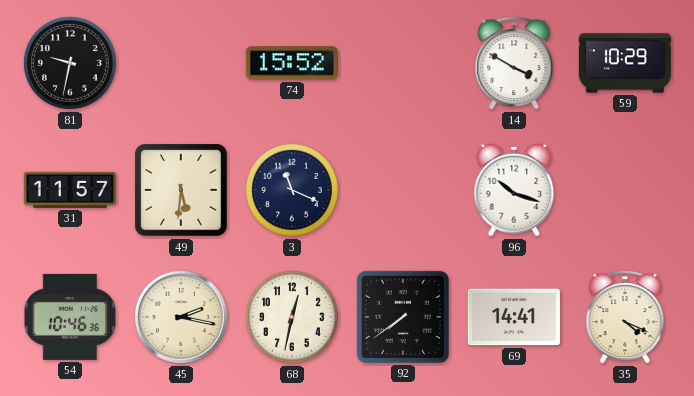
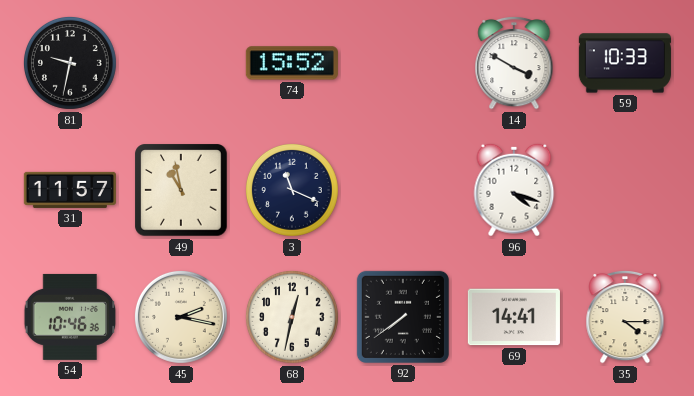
59: 10:29 -> 10:33
49: 5:31 -> 10:58
96: 10:18 -> 4:18
35: 4:19 -> 4:15
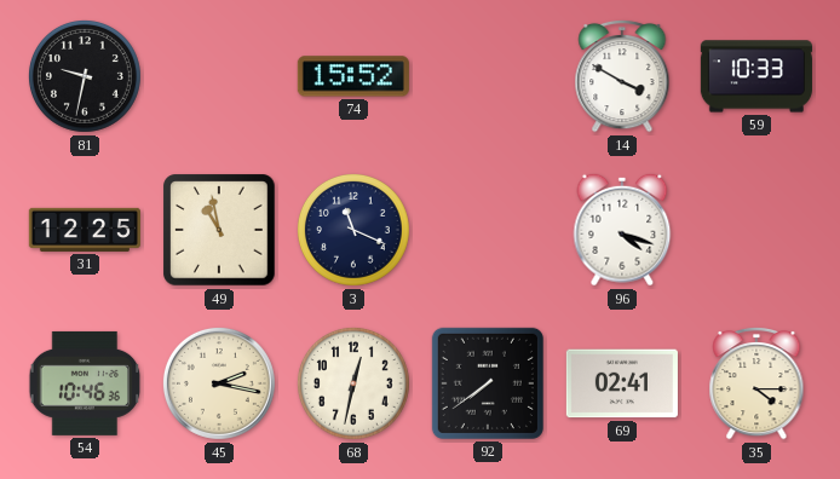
31: 11:57 -> 12:25
69: 14:41 -> 02:41
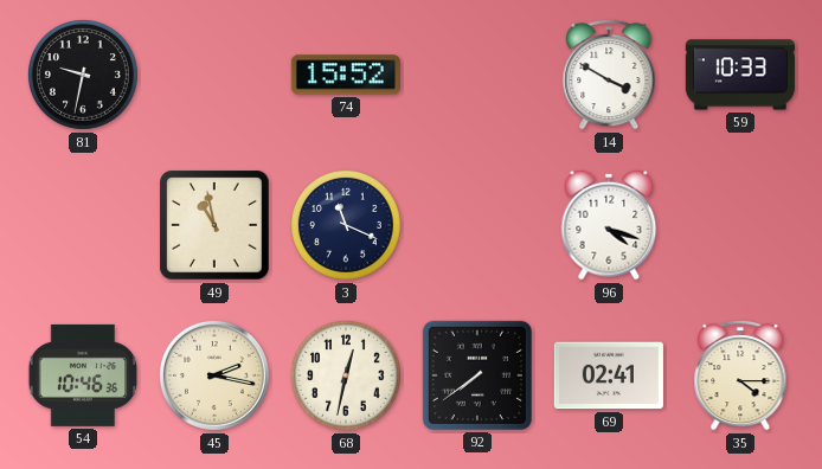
31: 12:25 -> none
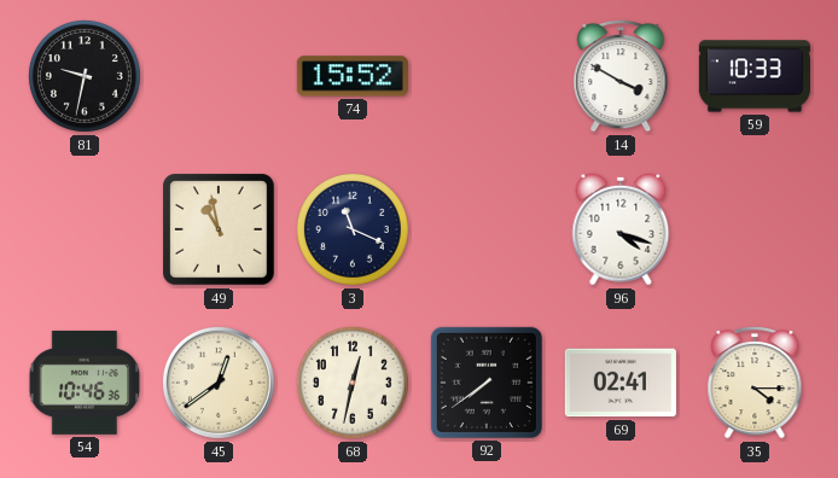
45: 2:17 -> 12:39
